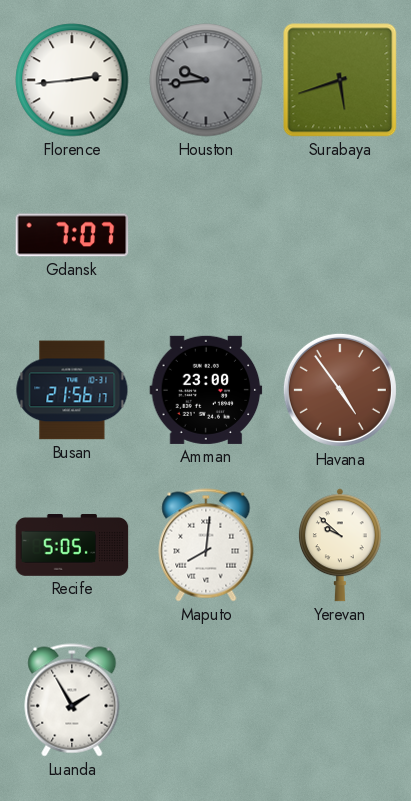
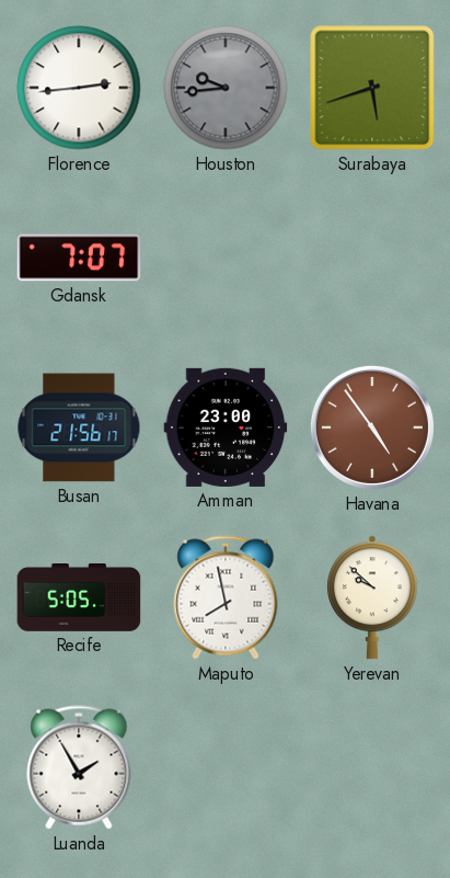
Maputo: 8:01 -> 7:58
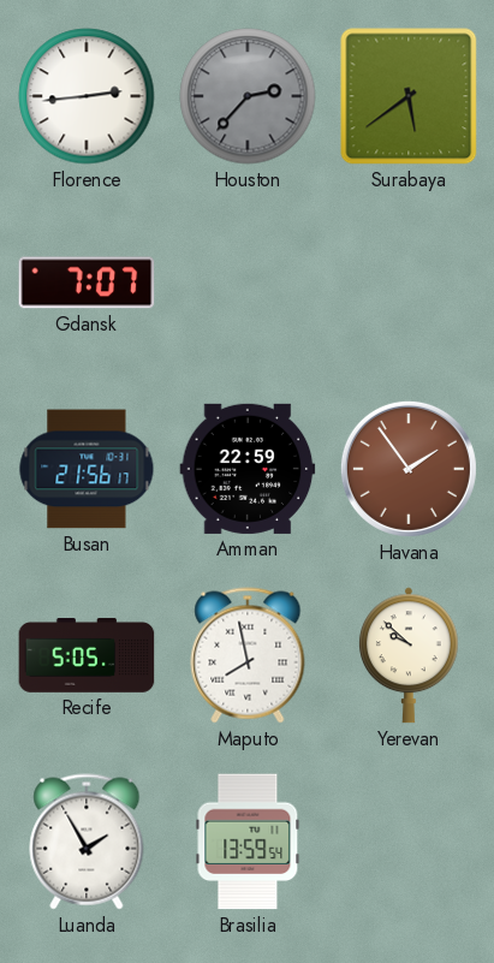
Houston: 9:44 -> 2:37
Surabaya: 5:42 -> 5:39
Amman: 23:00 -> 22:59
Havana: 4:54 -> 1:54
Brasilia: none -> 13:59
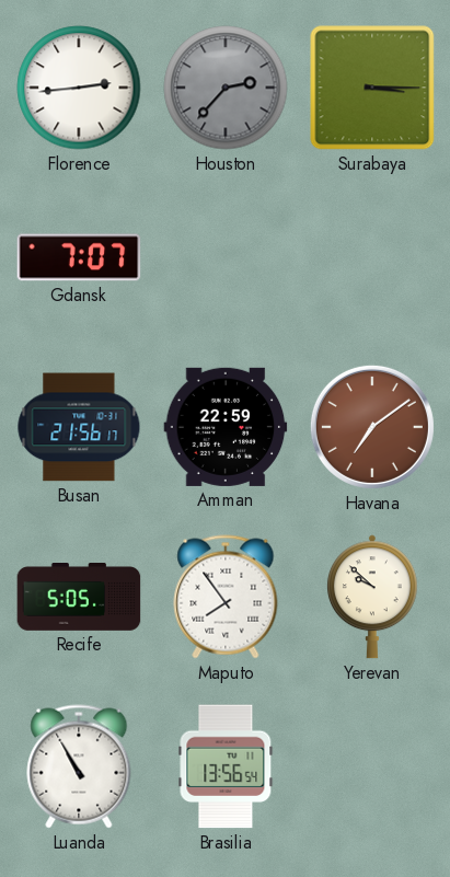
Surabaya: 5:39 -> 3:15
Havana: 1:54 -> 7:09
Maputo: 7:58 -> 7:54
Luanda: 1:55 -> 10:55
Brasilia: 13:59 -> 13:56
